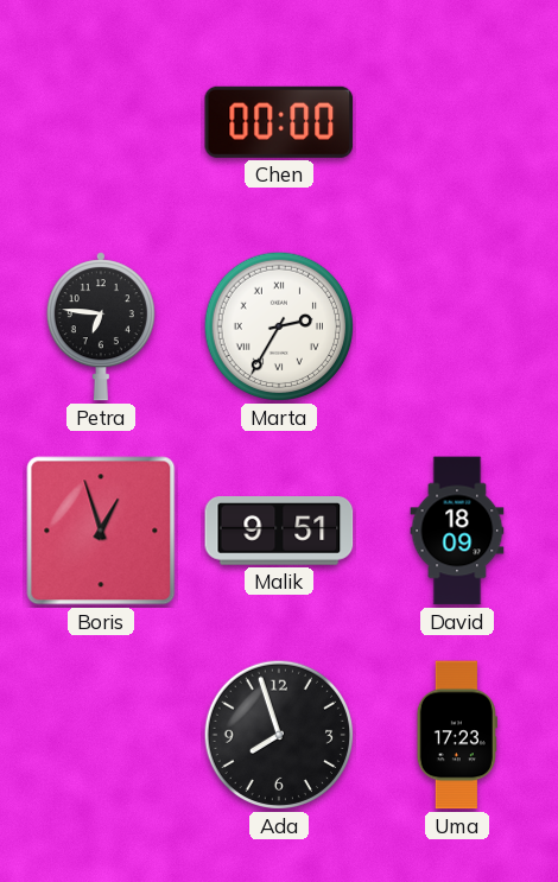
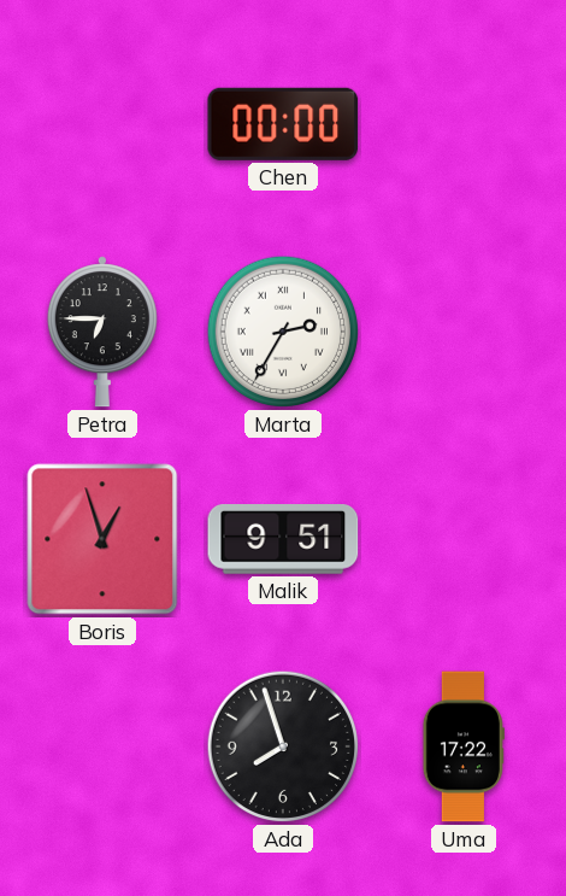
Petra: 6:46 -> 6:45
David: 18:09 -> none
Uma: 17:23 -> 17:22
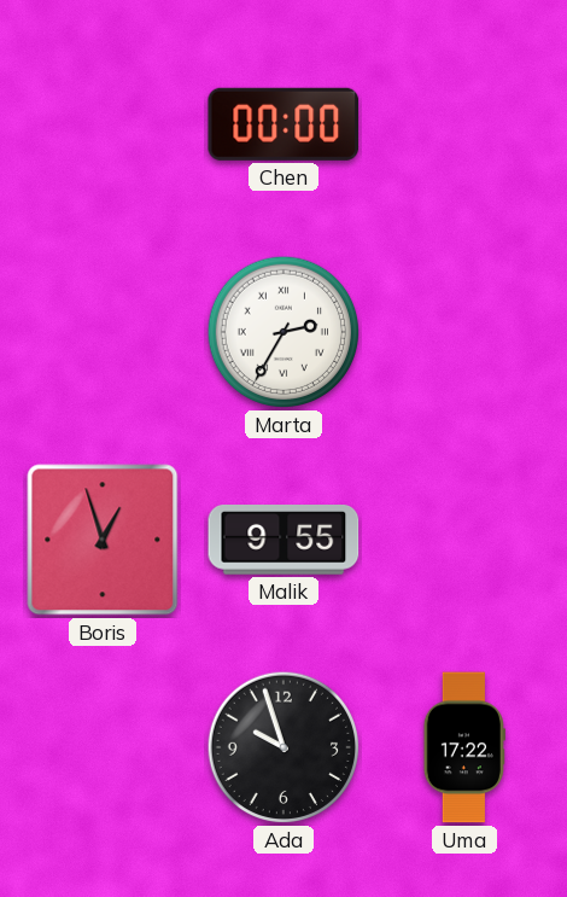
Petra: 6:45 -> none
Malik: 9:51 -> 9:55
Ada: 7:57 -> 9:57
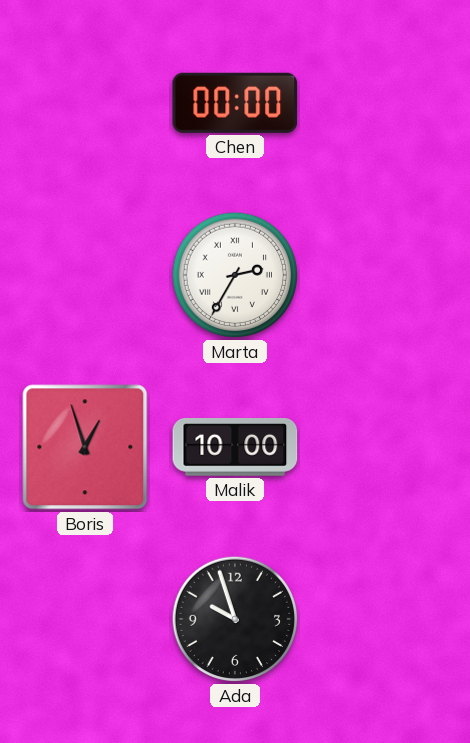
Malik: 9:55 -> 10:00
Uma: 17:22 -> none
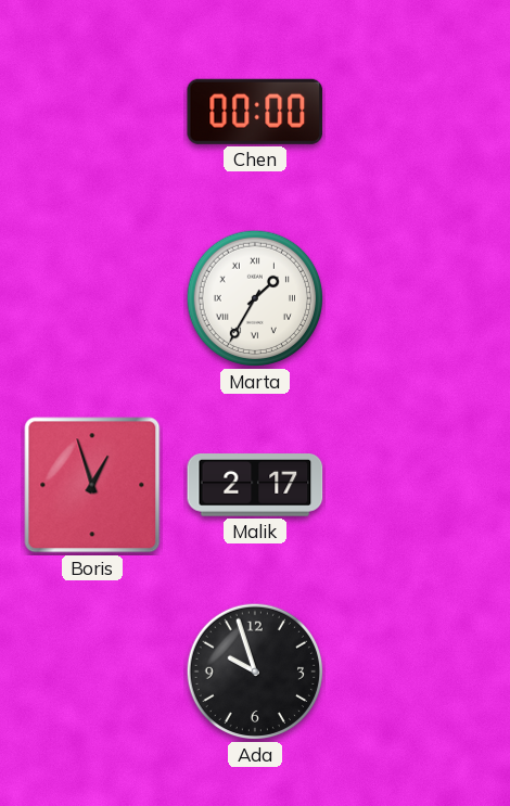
Marta: 2:35 -> 1:35
Malik: 10:00 -> 2:17
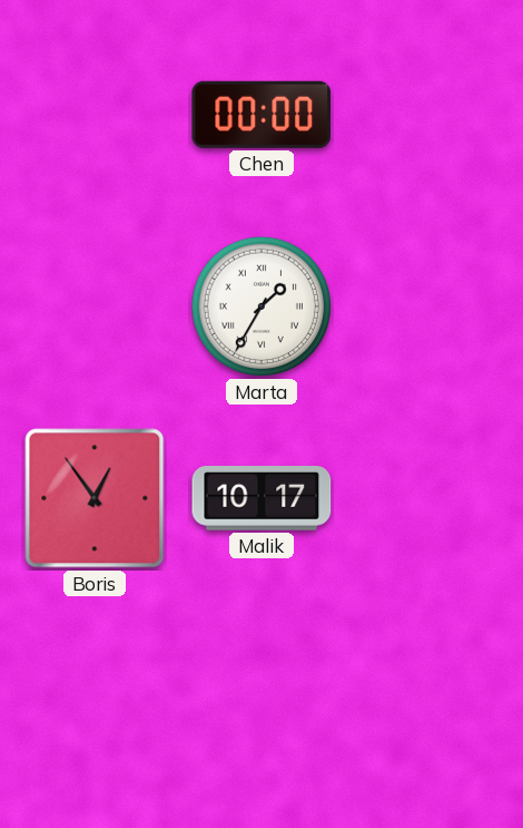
Boris: 12:57 -> 12:54
Malik: 2:17 -> 10:17
Ada: 9:57 -> none
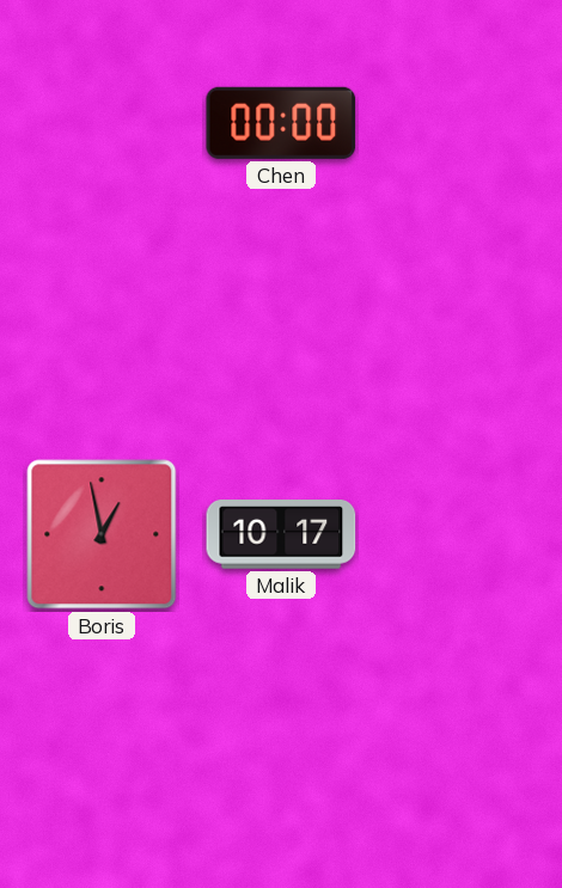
Marta: 1:35 -> none
Boris: 12:54 -> 12:58
